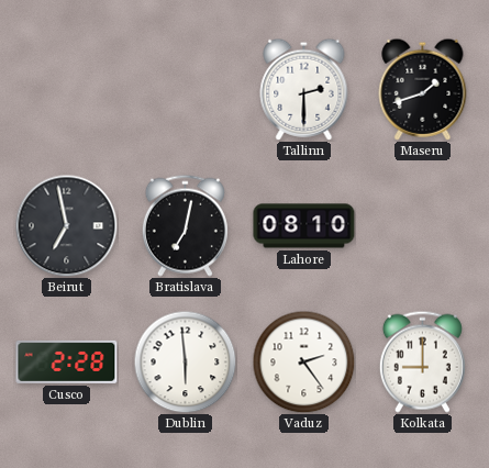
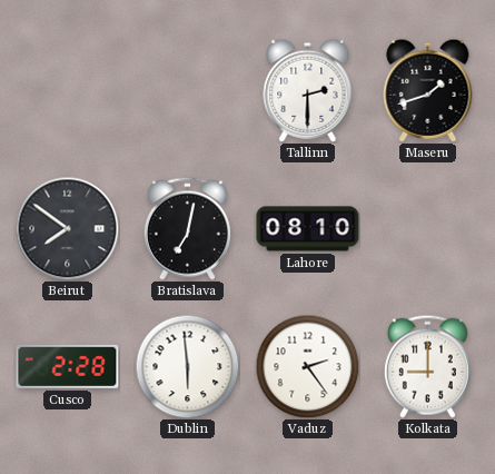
Beirut: 6:58 -> 7:51
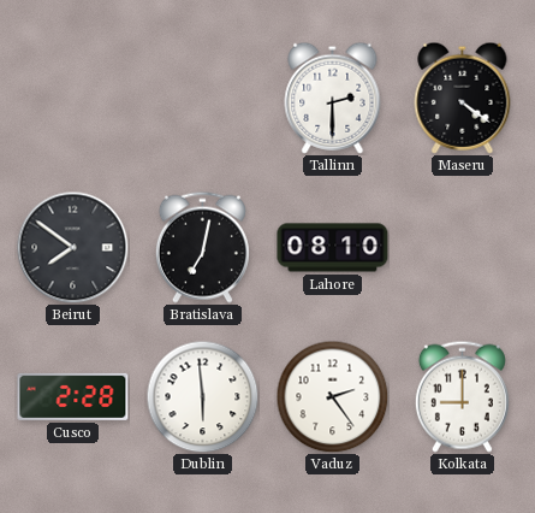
Maseru: 1:42 -> 4:21
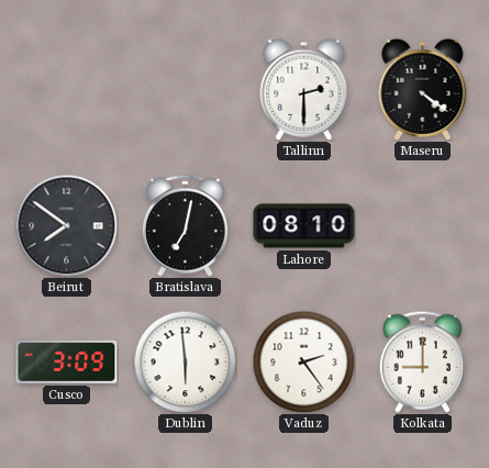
Cusco: 2:28 -> 3:09
